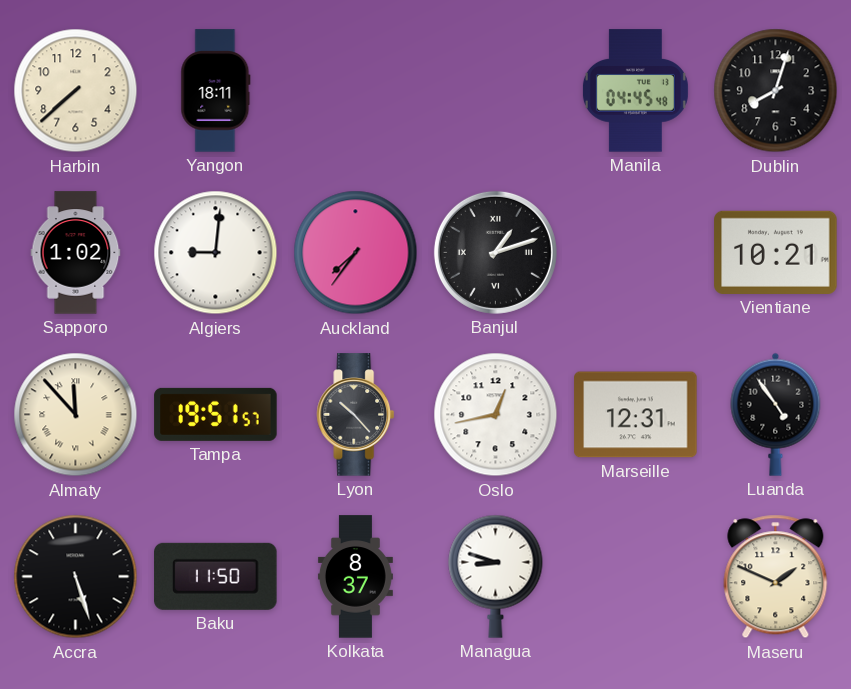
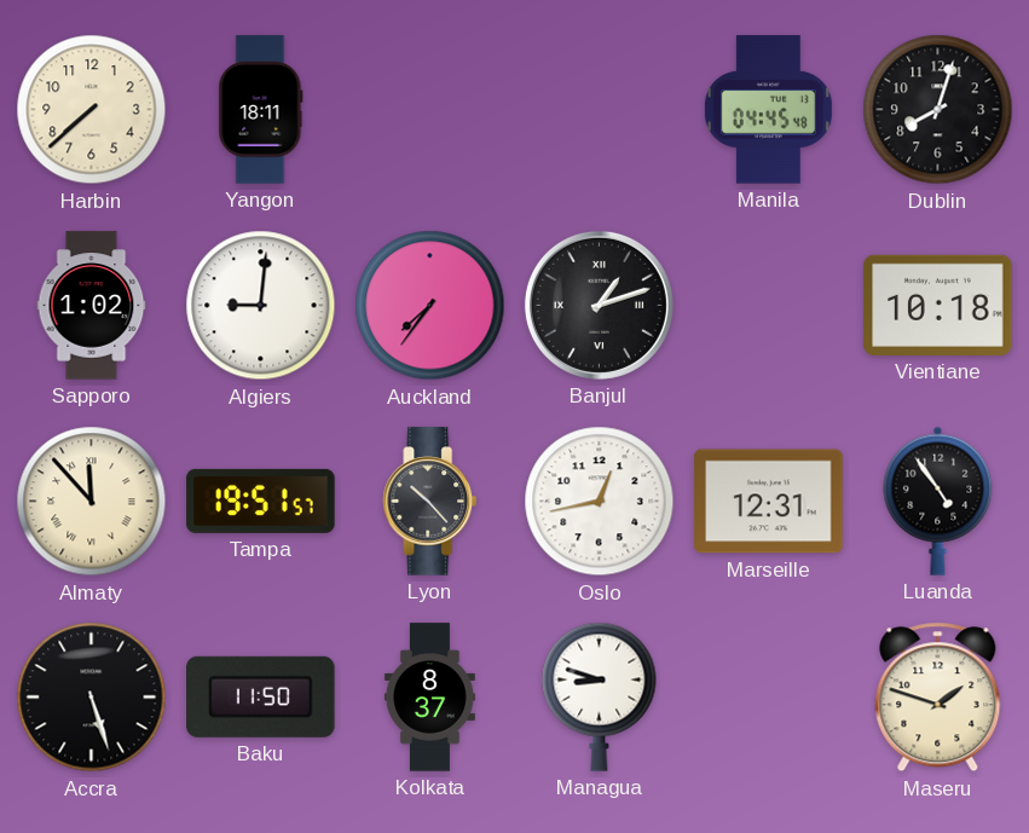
Vientiane: 10:21 -> 10:18
Maseru: 1:49 -> 1:48
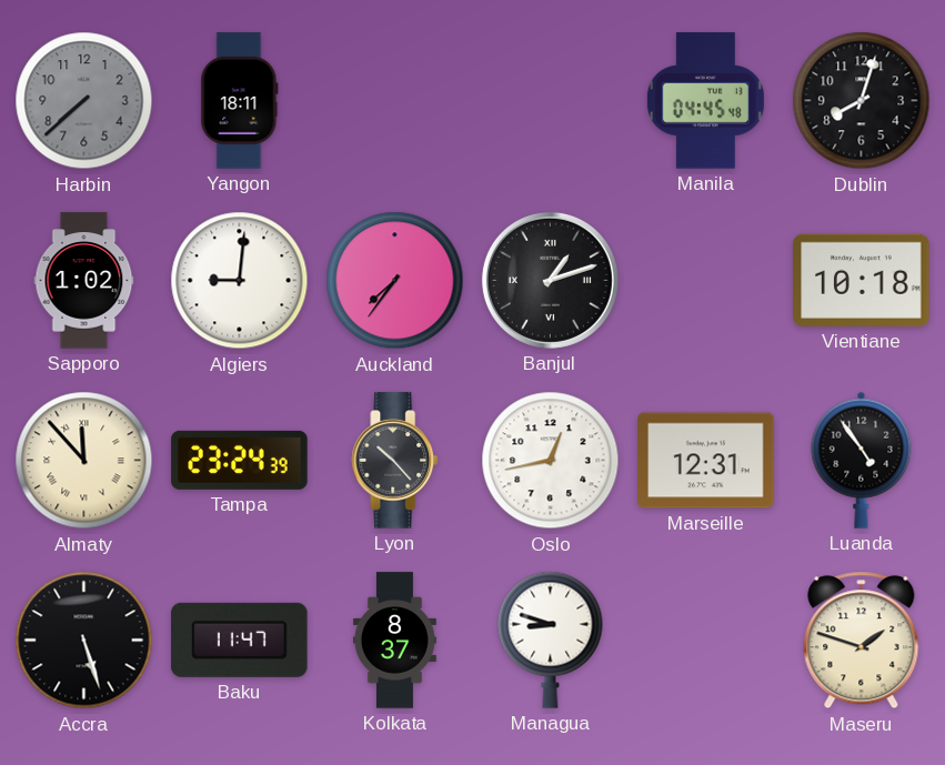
Harbin dial: cream -> grey
Tampa: 19:51 -> 23:24
Baku: 11:50 -> 11:47
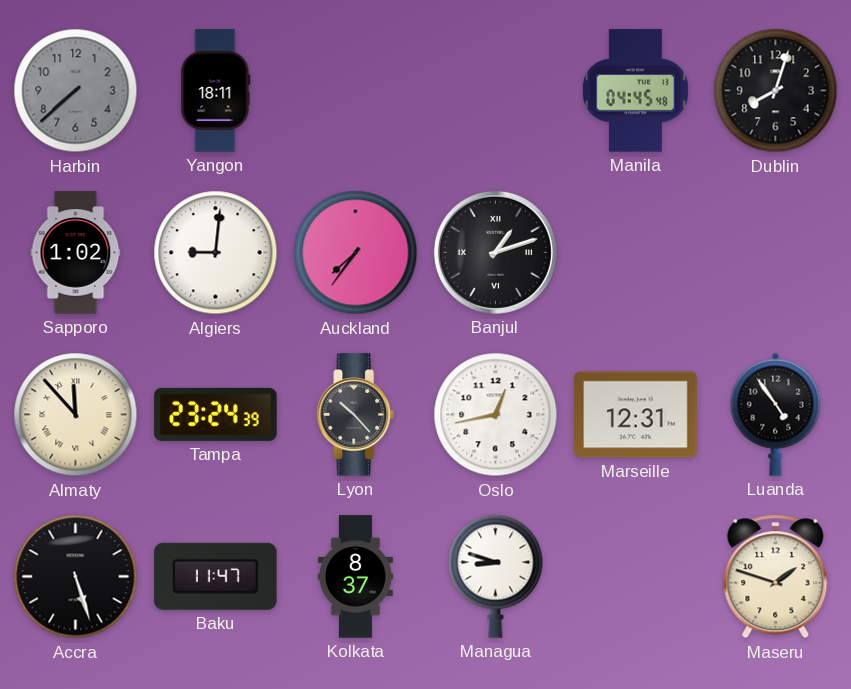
Vientiane: 10:18 -> none
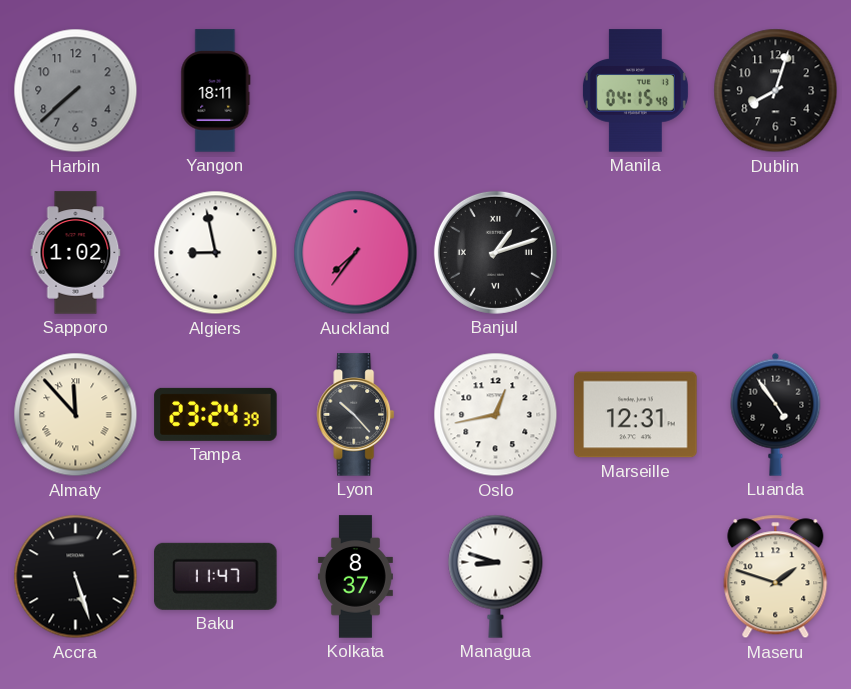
Manila: 04:45 -> 04:15
Algiers: 9:01 -> 8:58
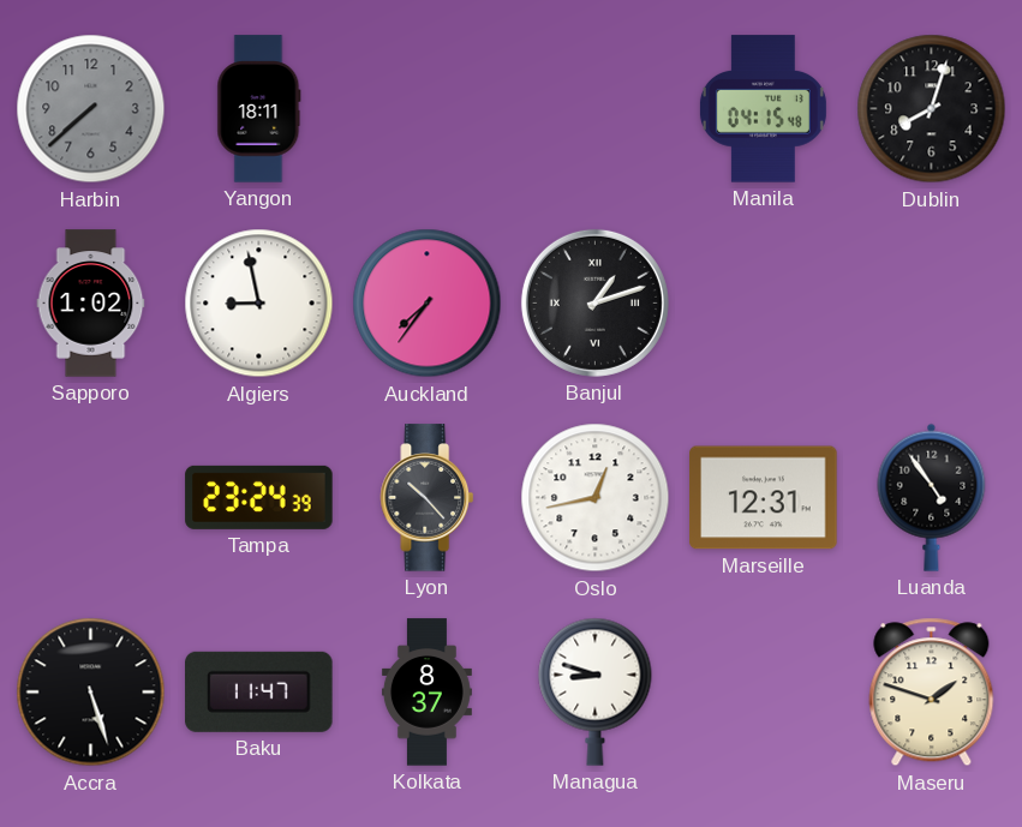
Almaty: 11:53 -> none
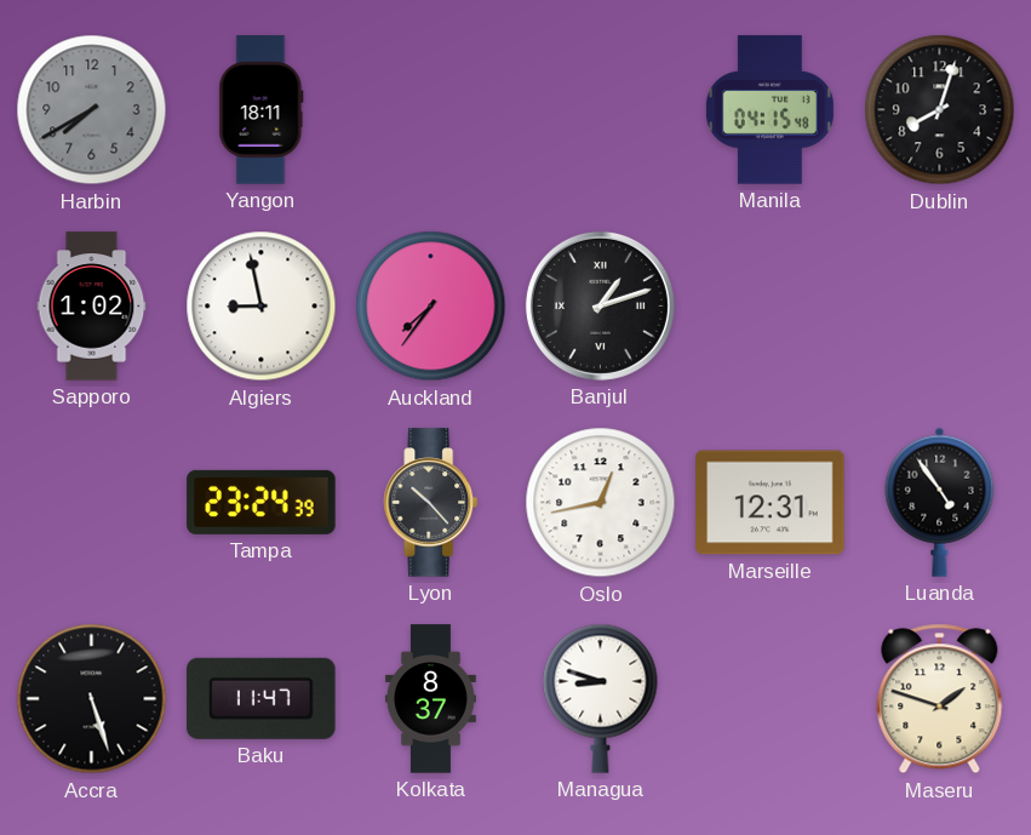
Harbin: 7:38 -> 7:40
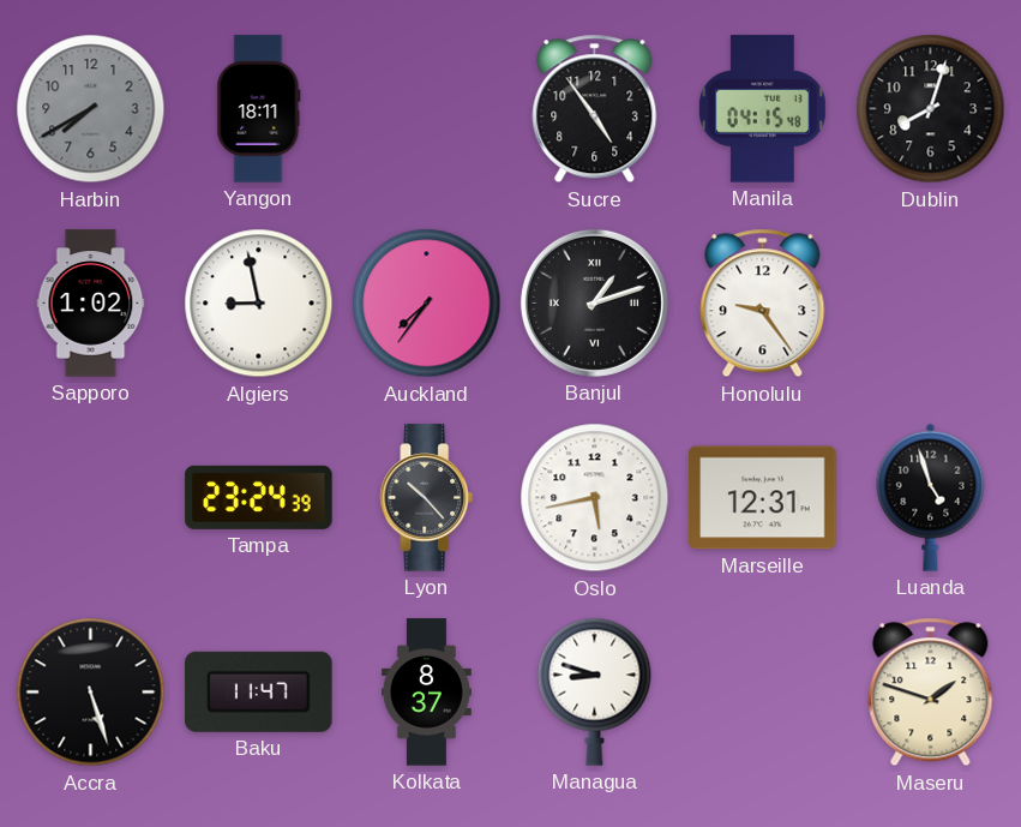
Sucre: none -> 4:54
Honolulu: none -> 9:24
Oslo: 12:43 -> 5:43
Luanda: 4:54 -> 4:57
